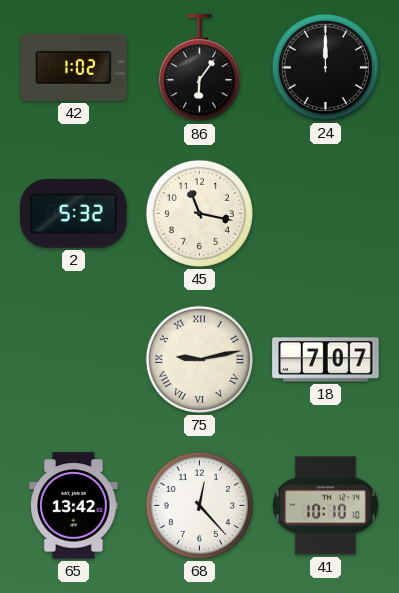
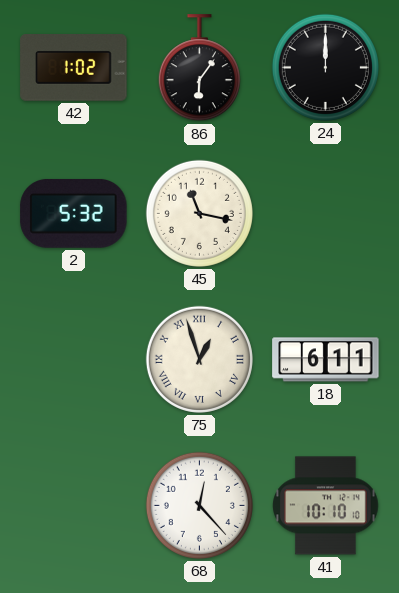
75: 9:13 -> 12:57
18: 7:07 -> 6:11
65: 13:42 -> none
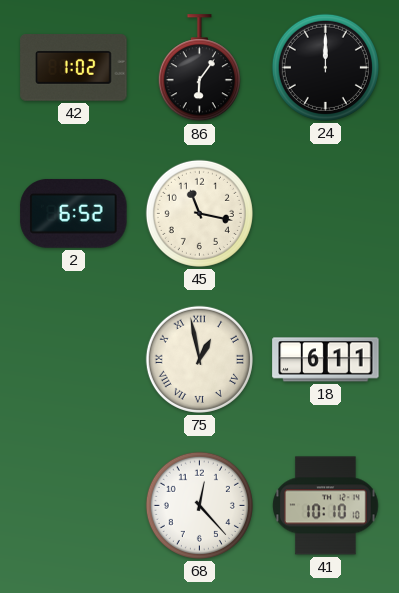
2: 5:32 -> 6:52
75: 12:57 -> 12:58
